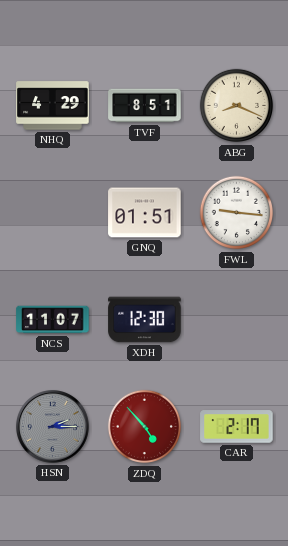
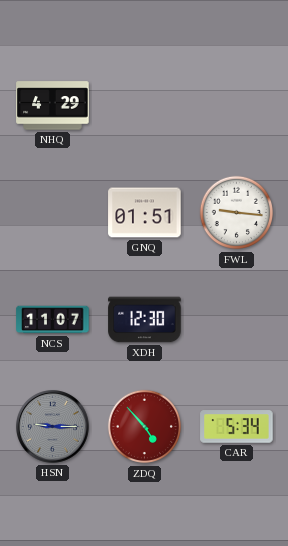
TVF: 8:51 -> none
ABG: 8:19 -> none
HSN: 2:15 -> 9:15
CAR: 2:17 -> 5:34
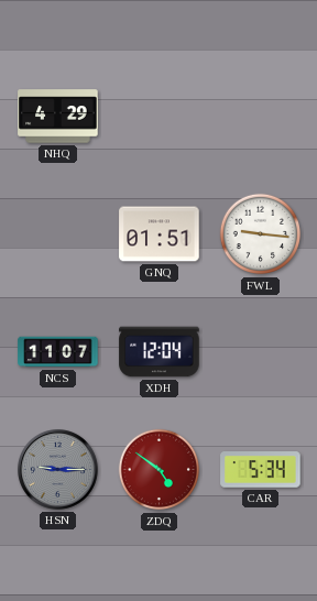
XDH: 12:30 -> 12:04
ZDQ: 4:53 -> 4:51
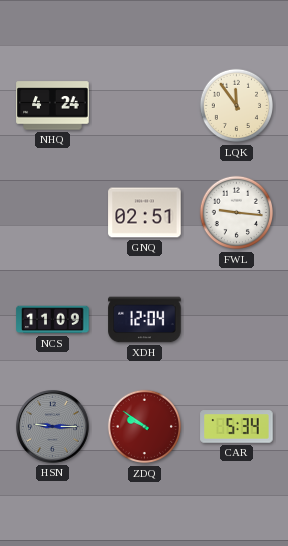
NHQ: 4:29 -> 4:24
LQK: none -> 11:54
GNQ: 01:51 -> 02:51
NCS: 11:07 -> 11:09
ZDQ: 4:51 -> 9:51
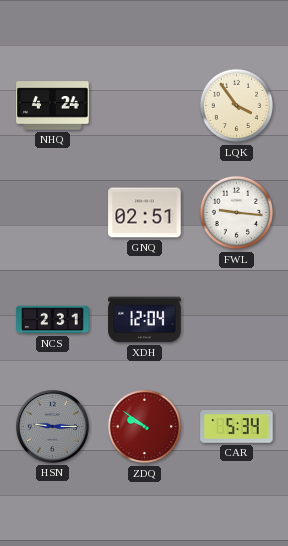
LQK: 11:54 -> 3:54
NCS: 11:09 -> 2:31
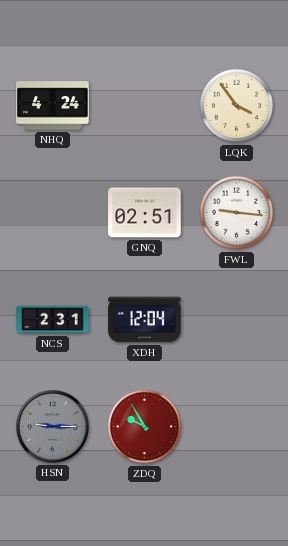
ZDQ: 9:51 -> 9:55
CAR: 5:34 -> none
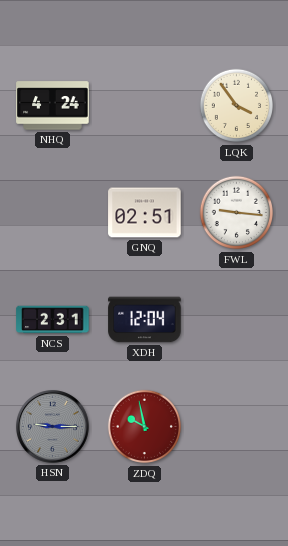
ZDQ: 9:55 -> 9:58
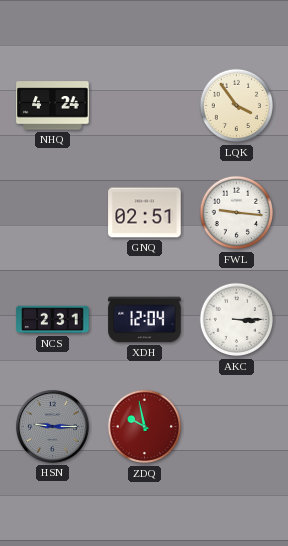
AKC: none -> 3:15
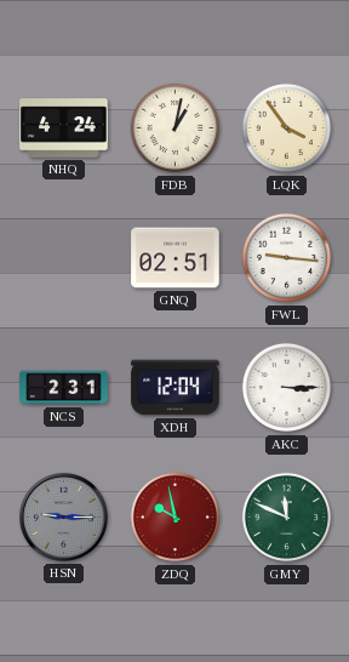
FDB: none -> 1:02
GMY: none -> 11:49
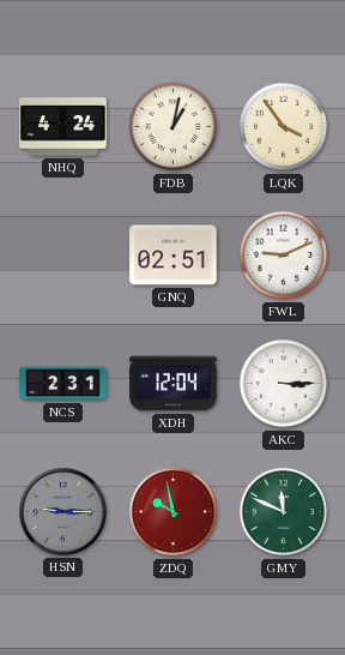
FWL: 9:16 -> 9:11
